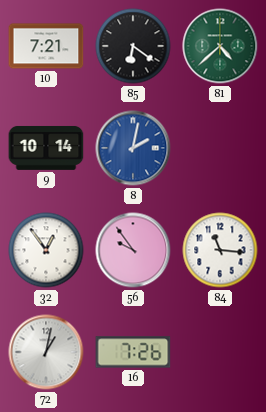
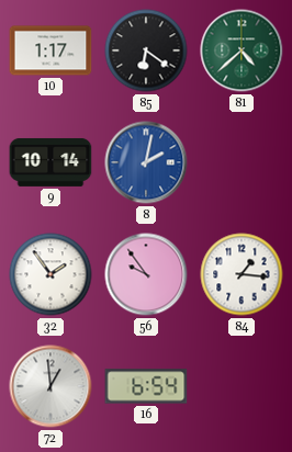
10: 7:21 -> 1:17
32: 12:54 -> 1:54
84: 11:16 -> 1:16
72: 1:02 -> 12:59
16: 7:26 -> 6:54
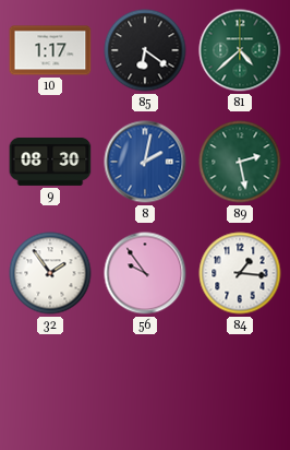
9: 10:14 -> 08:30
89: none -> 2:28
72: 12:59 -> none
16: 6:54 -> none
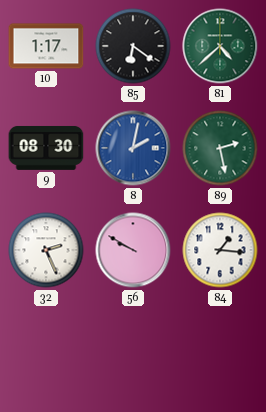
32: 1:54 -> 2:26
56: 9:54 -> 9:50
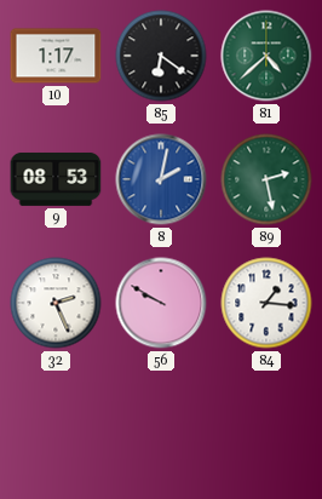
9: 08:30 -> 08:53
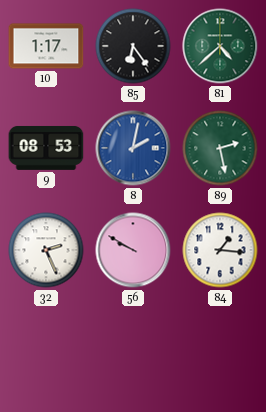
85: 6:21 -> 6:24
